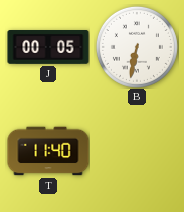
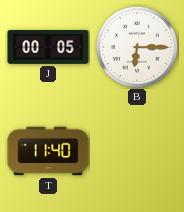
B: 6:32 -> 6:15
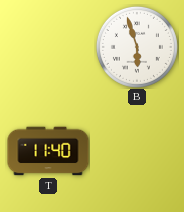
J: 00:05 -> none
B: 6:15 -> 5:57
